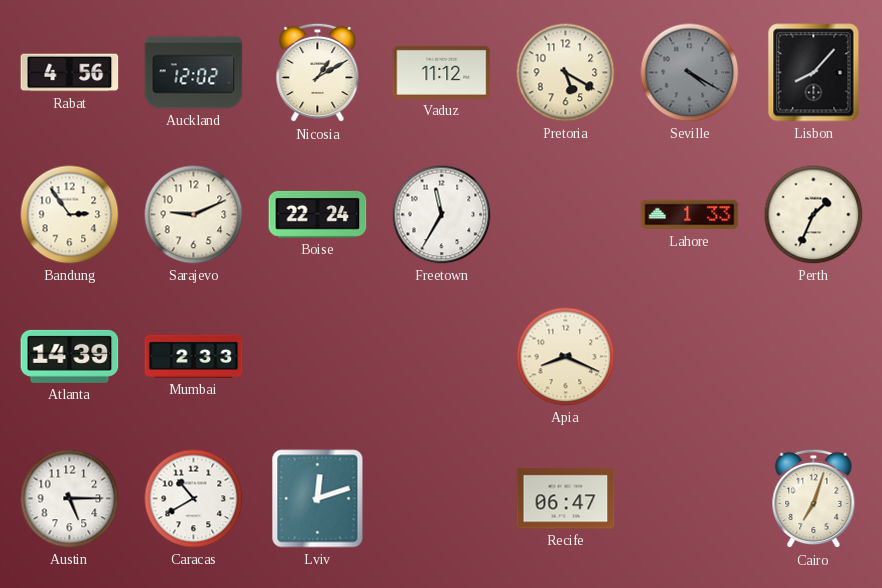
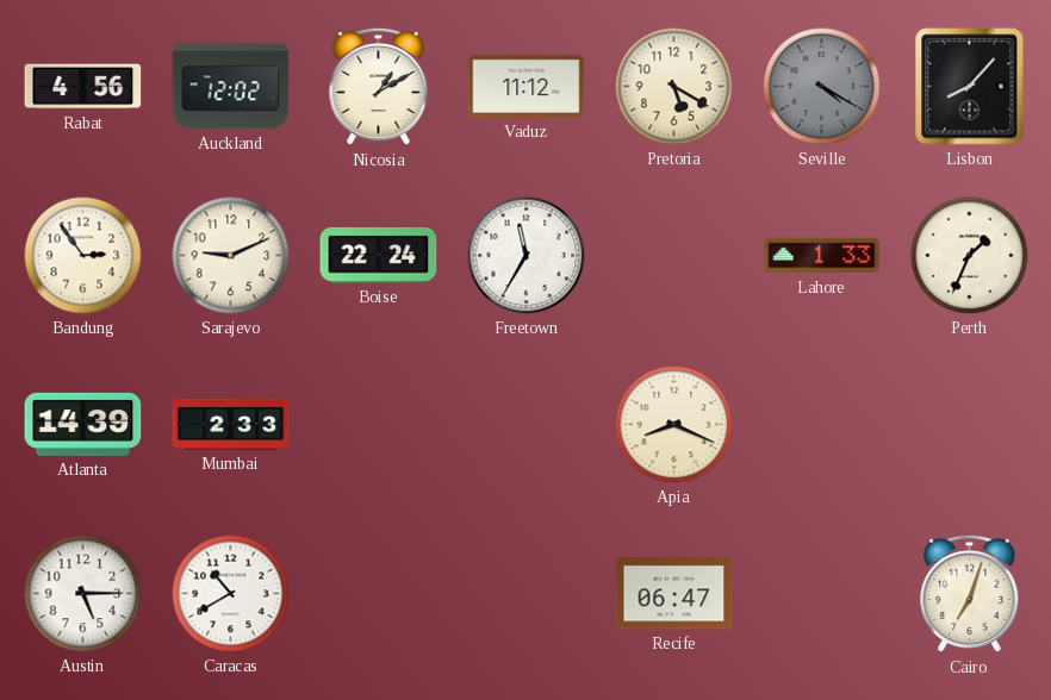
Lviv: 12:12 -> none
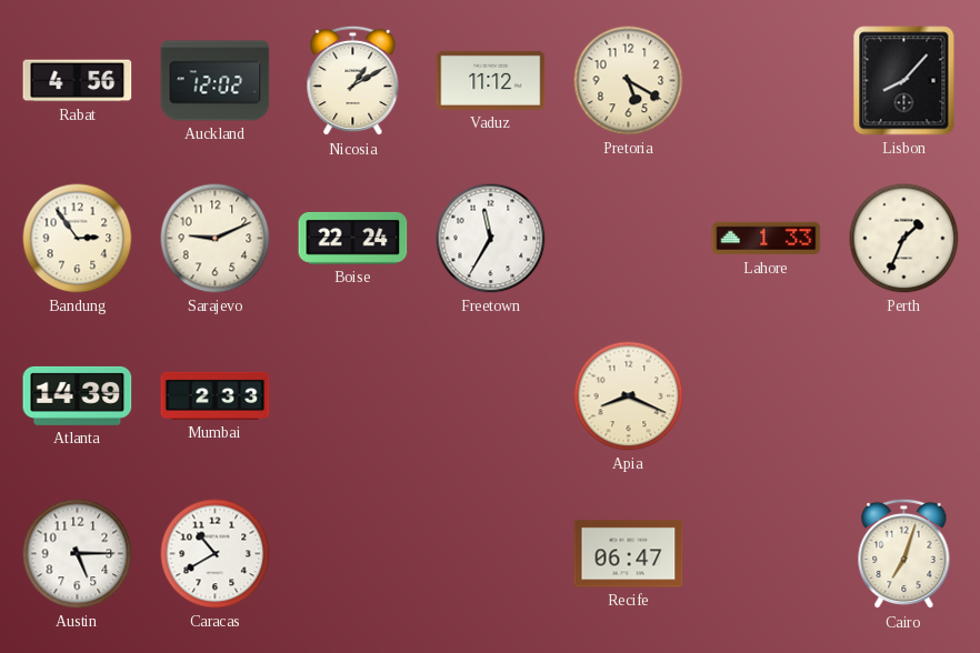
Seville: 4:20 -> none
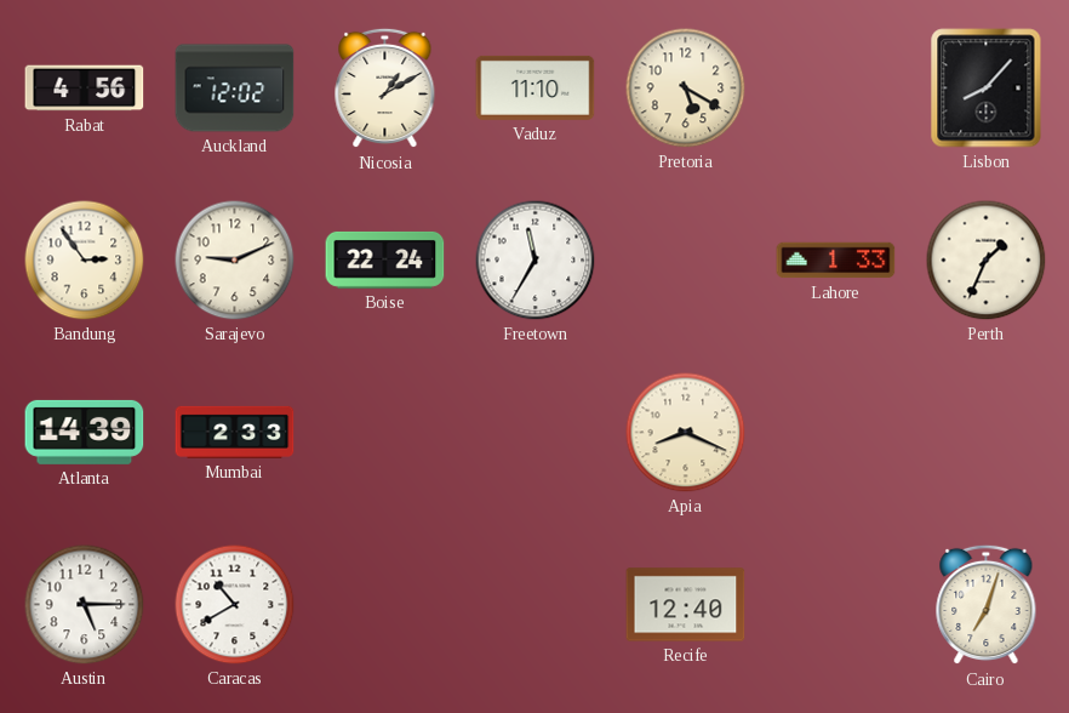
Vaduz: 11:12 -> 11:10
Recife: 06:47 -> 12:40
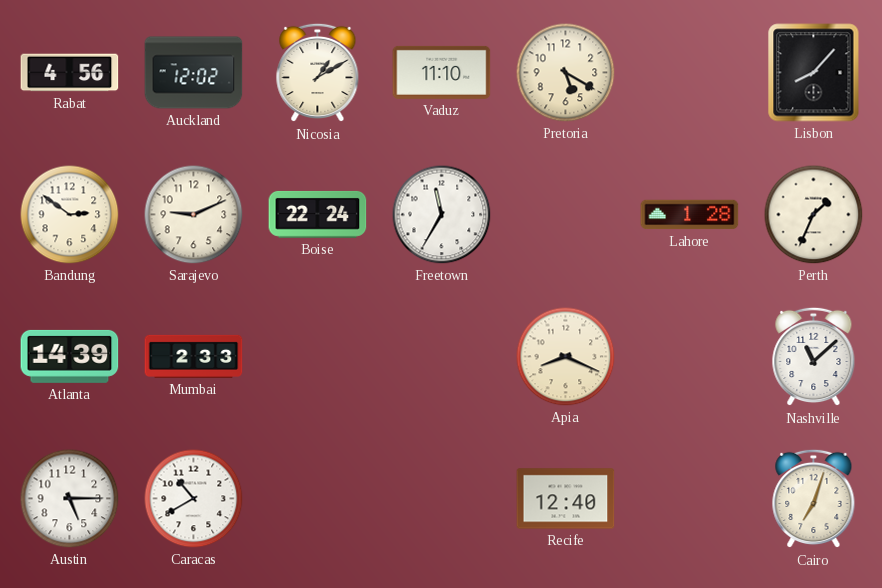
Bandung: 2:54 -> 2:51
Lahore: 1:33 -> 1:28
Nashville: none -> 11:08
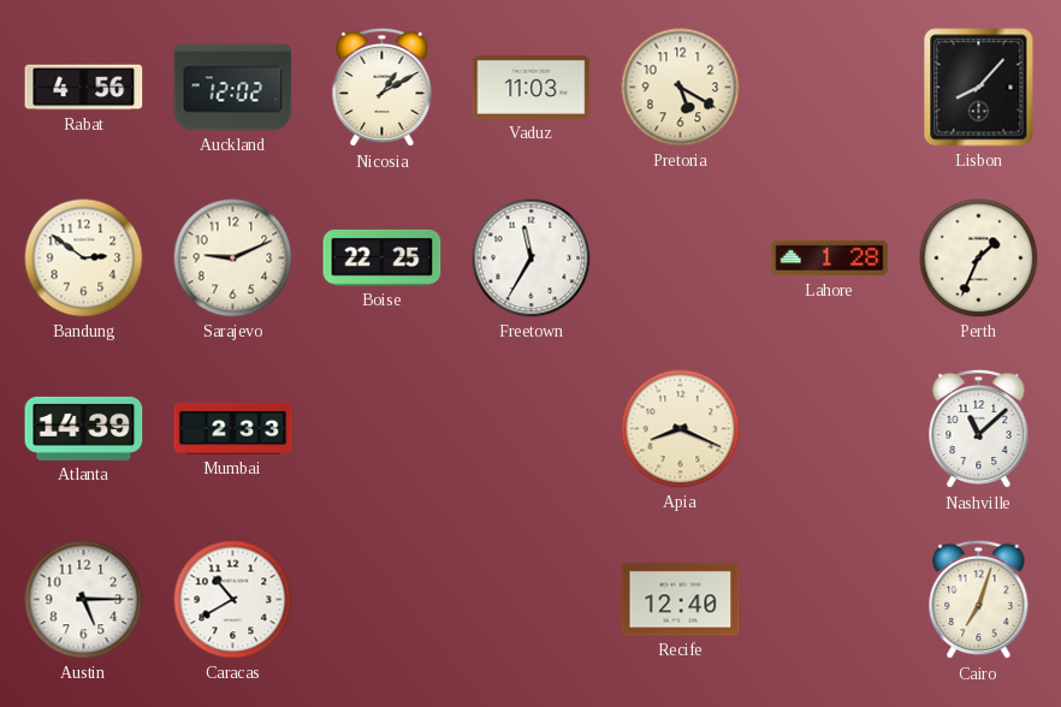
Vaduz: 11:10 -> 11:03
Boise: 22:24 -> 22:25
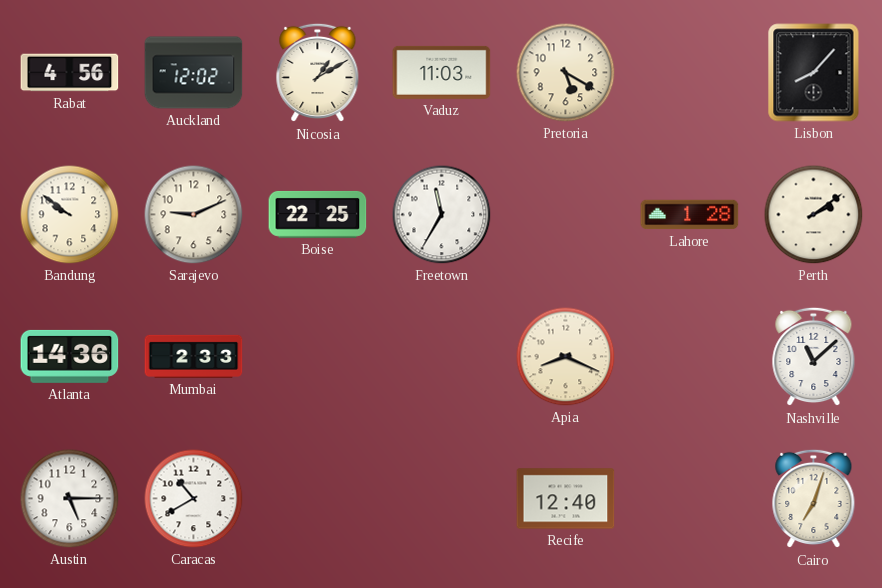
Bandung: 2:51 -> 9:51
Perth: 1:34 -> 2:09
Atlanta: 14:39 -> 14:36
